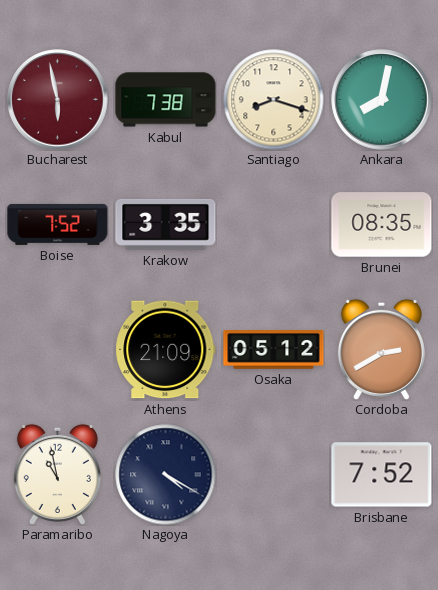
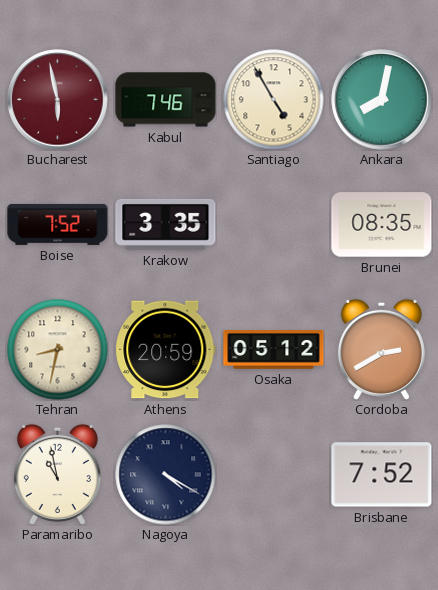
Kabul: 7:38 -> 7:46
Santiago: 8:18 -> 4:55
Tehran: none -> 8:32
Athens: 21:09 -> 20:59
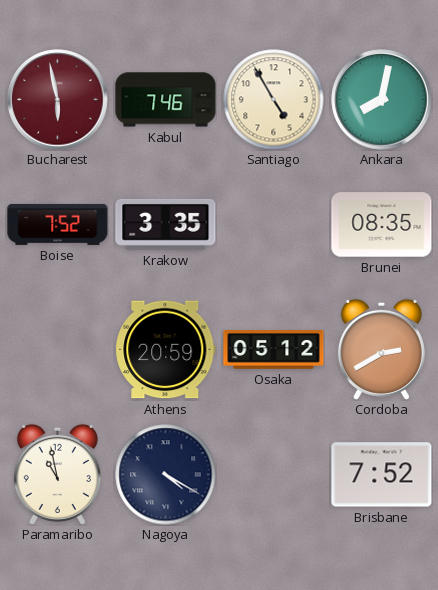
Tehran: 8:32 -> none
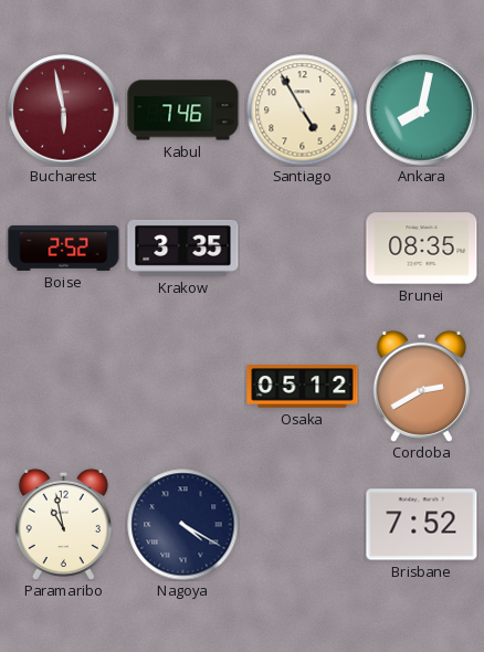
Boise: 7:52 -> 2:52
Athens: 20:59 -> none
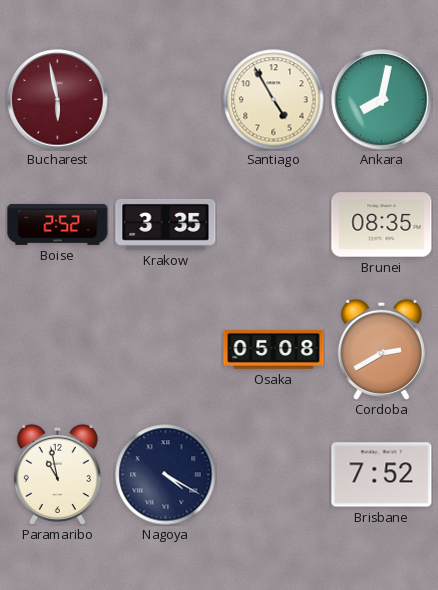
Kabul: 7:46 -> none
Osaka: 05:12 -> 05:08
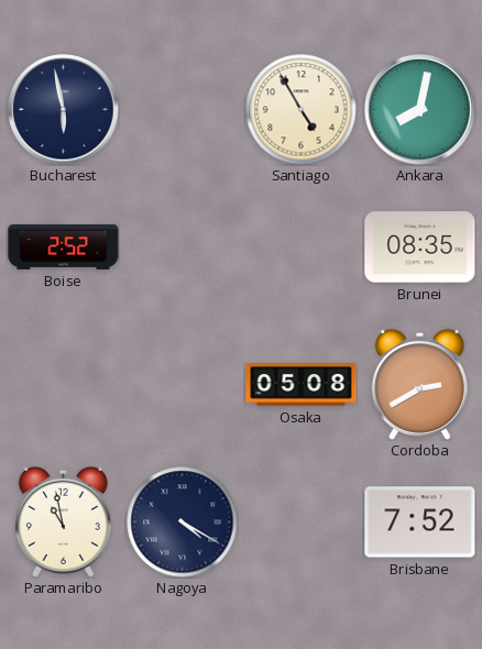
Bucharest dial: burgundy -> navy
Krakow: 3:35 -> none
